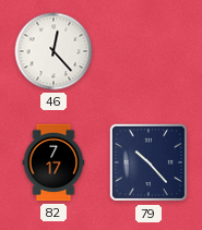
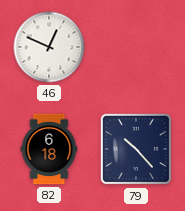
46: 12:23 -> 12:49
82: 7:17 -> 6:18
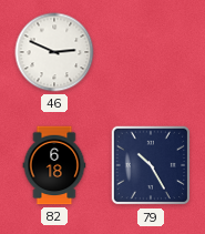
46: 12:49 -> 2:49
79: 10:23 -> 10:25
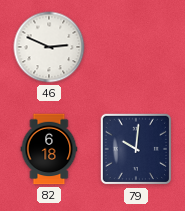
79: 10:25 -> 10:01
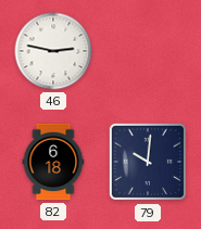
46: 2:49 -> 2:47
